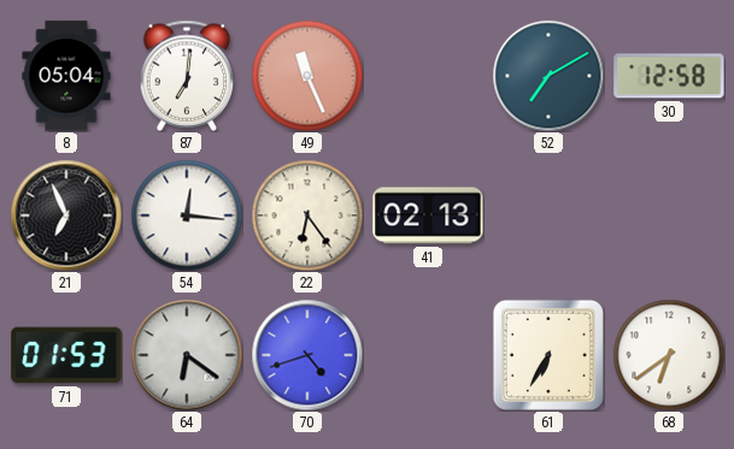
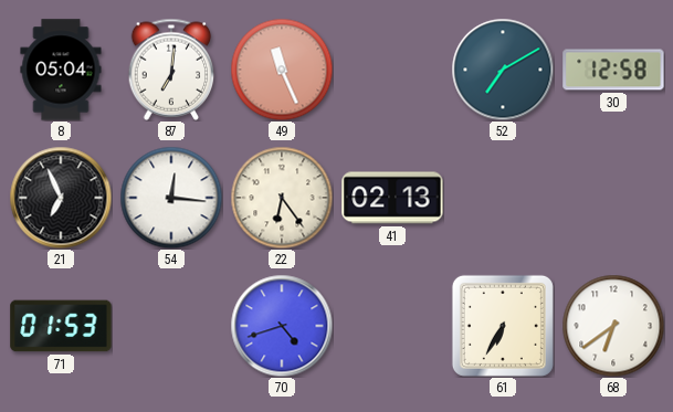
64: 6:21 -> none
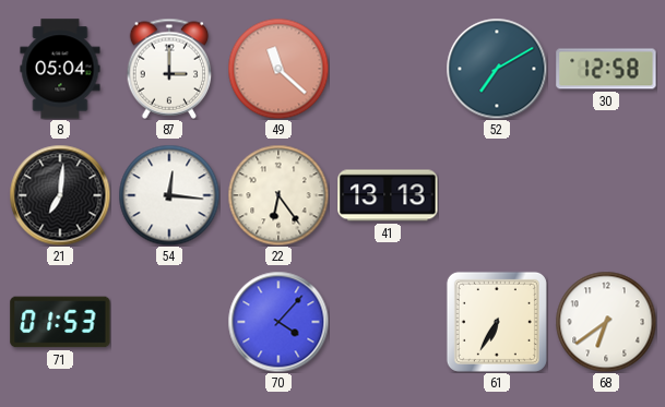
87: 7:01 -> 3:00
49: 11:26 -> 11:22
21: 6:56 -> 7:01
41: 02:13 -> 13:13
70: 4:42 -> 4:07
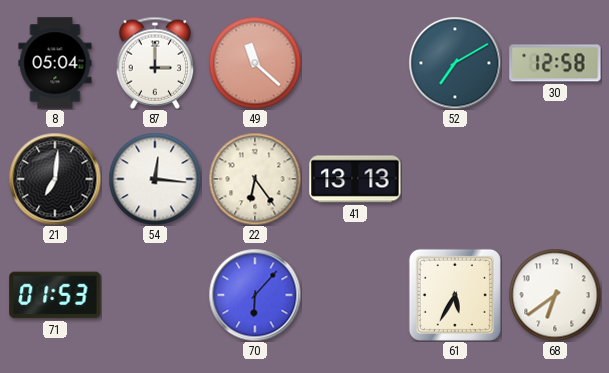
70: 4:07 -> 6:07
61: 6:35 -> 5:35
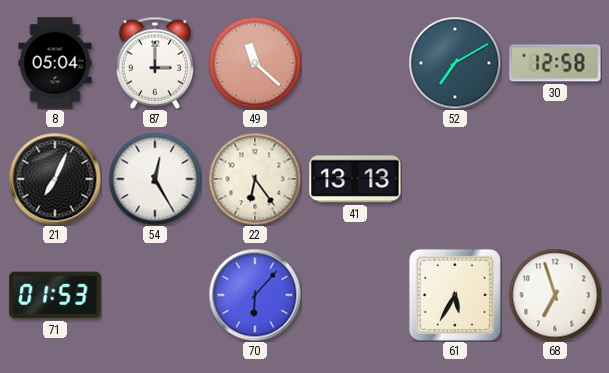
21: 7:01 -> 7:04
54: 12:16 -> 12:25
68: 6:39 -> 6:57
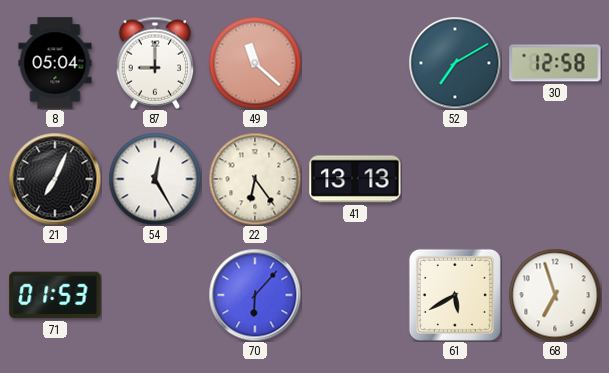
87: 3:00 -> 9:00
61: 5:35 -> 5:40
